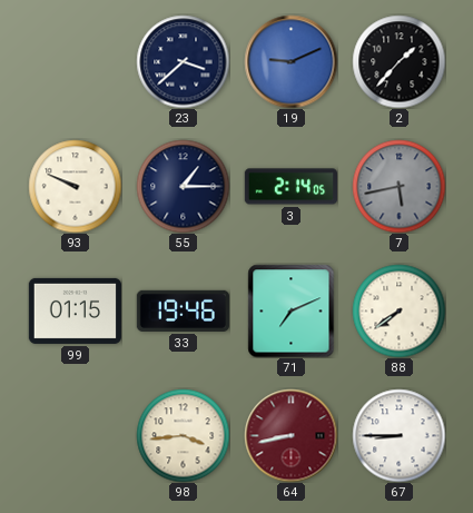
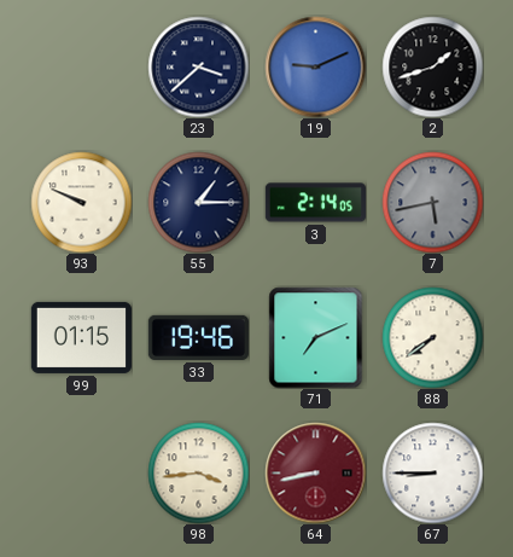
2: 1:37 -> 1:42
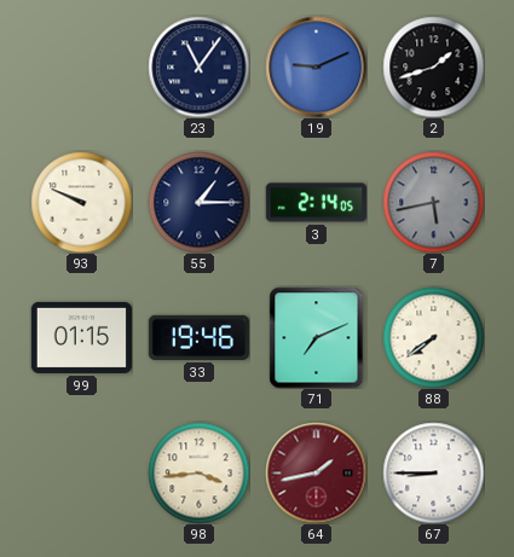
23: 3:38 -> 11:06
64: 8:43 -> 1:43
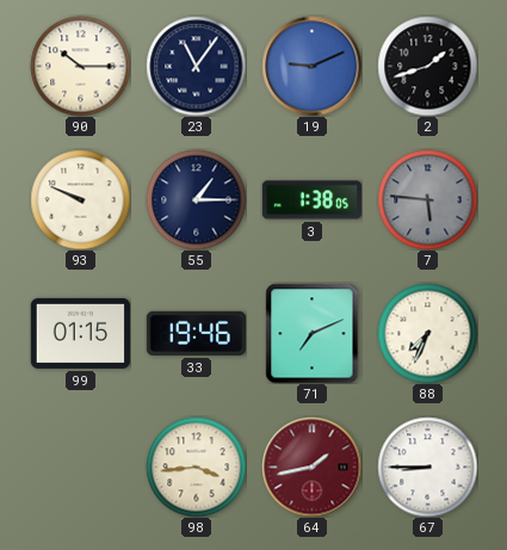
90: none -> 10:15
3: 2:14 -> 1:38
7: 5:43 -> 5:46
88: 7:39 -> 7:34
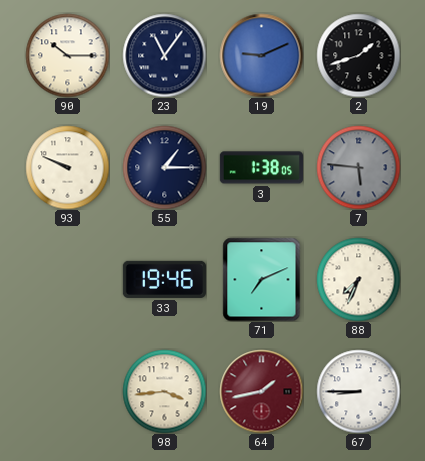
99: 01:15 -> none
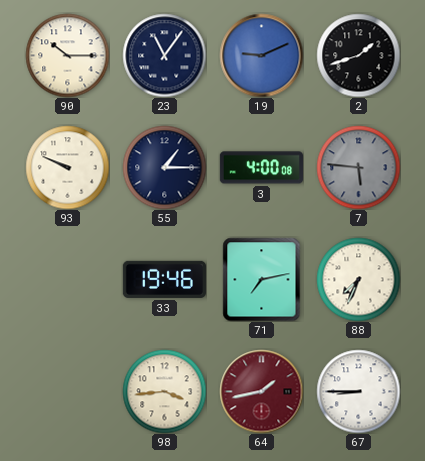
3: 1:38 -> 4:00
71: 7:11 -> 7:13
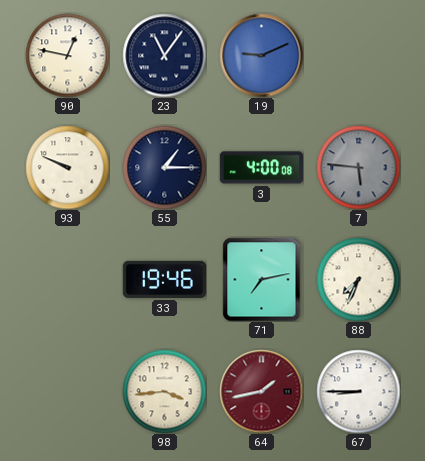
90: 10:15 -> 12:47
2: 1:42 -> none
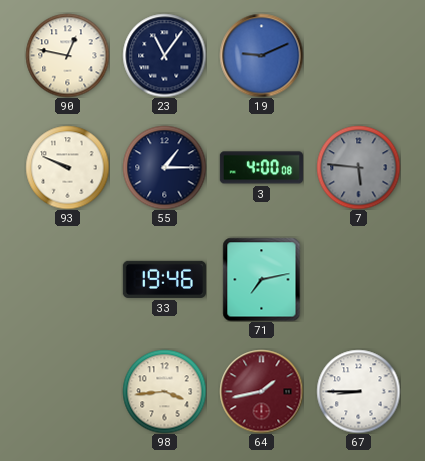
88: 7:34 -> none
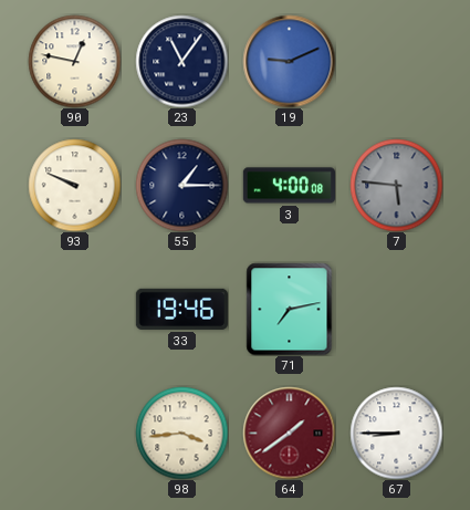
64: 1:43 -> 1:39
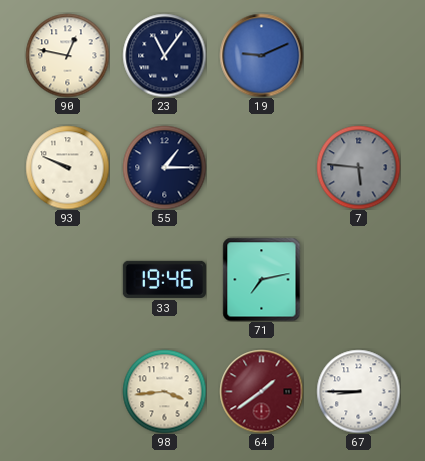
3: 4:00 -> none
